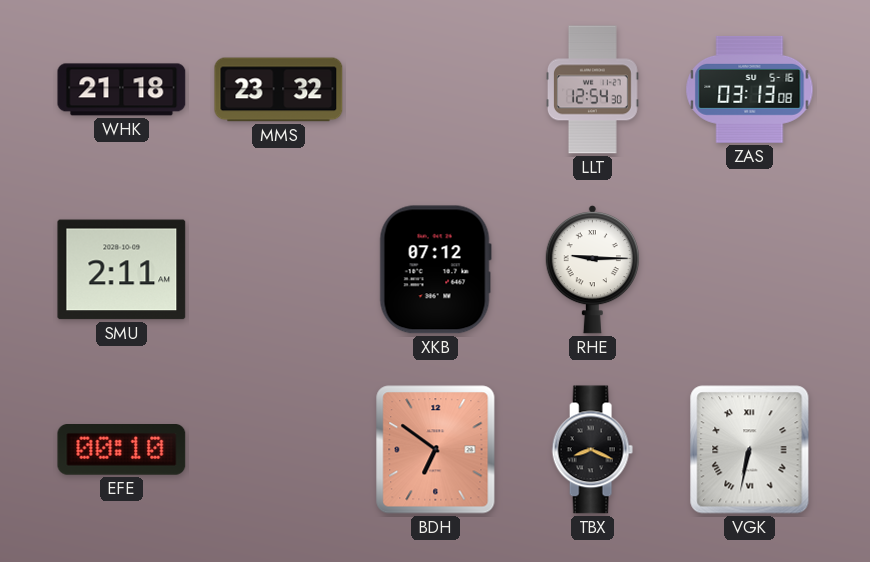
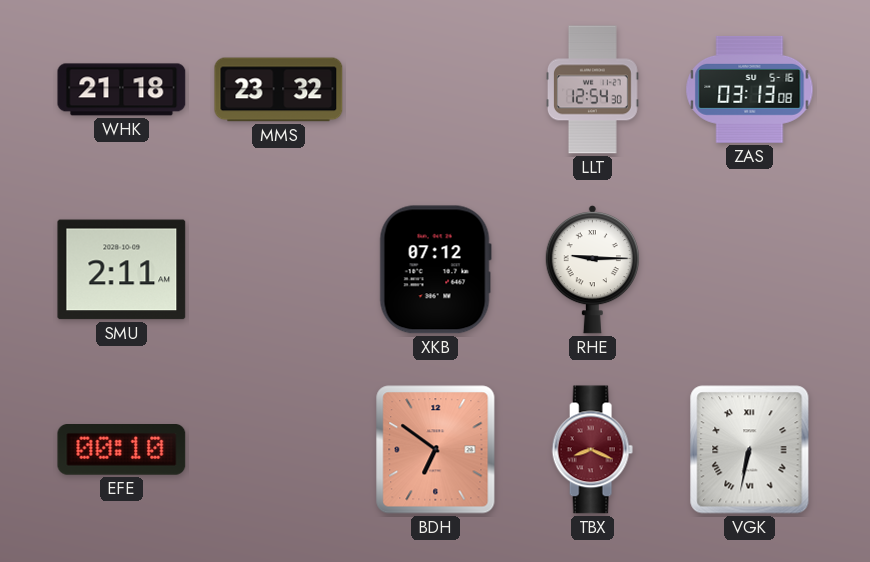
TBX dial: black -> burgundy
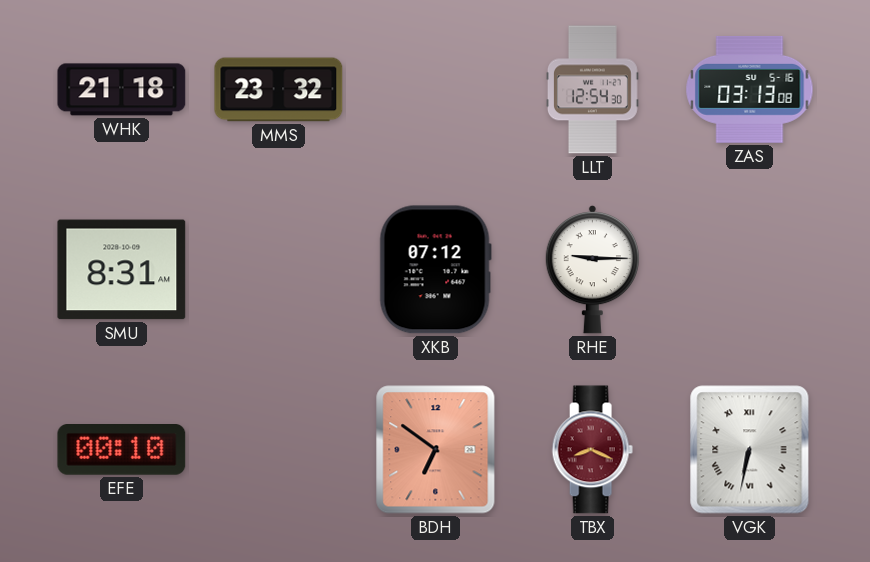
SMU: 2:11 -> 8:31
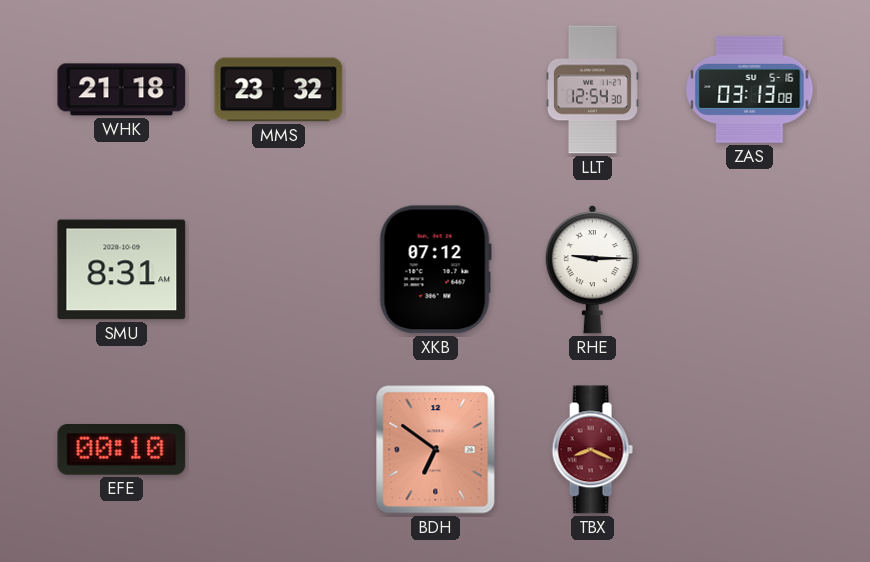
VGK: 6:32 -> none
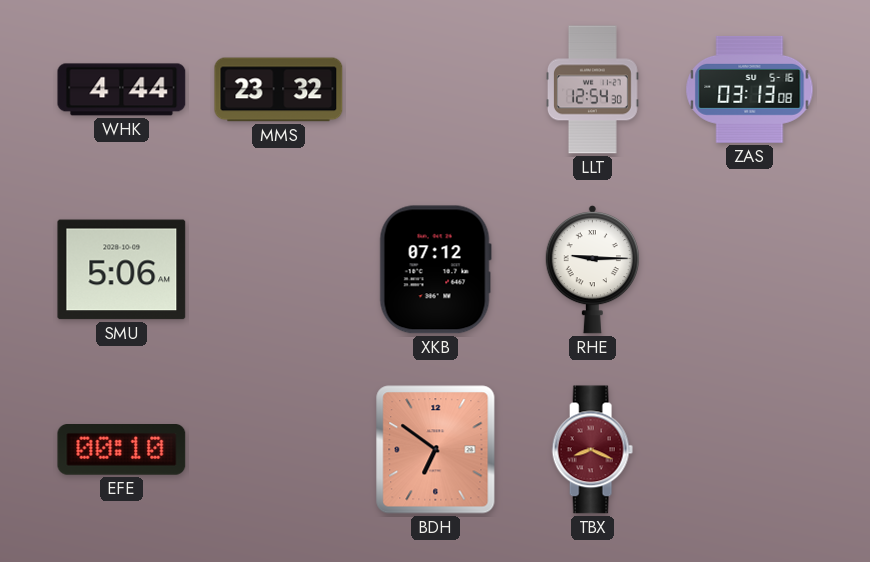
WHK: 21:18 -> 4:44
SMU: 8:31 -> 5:06
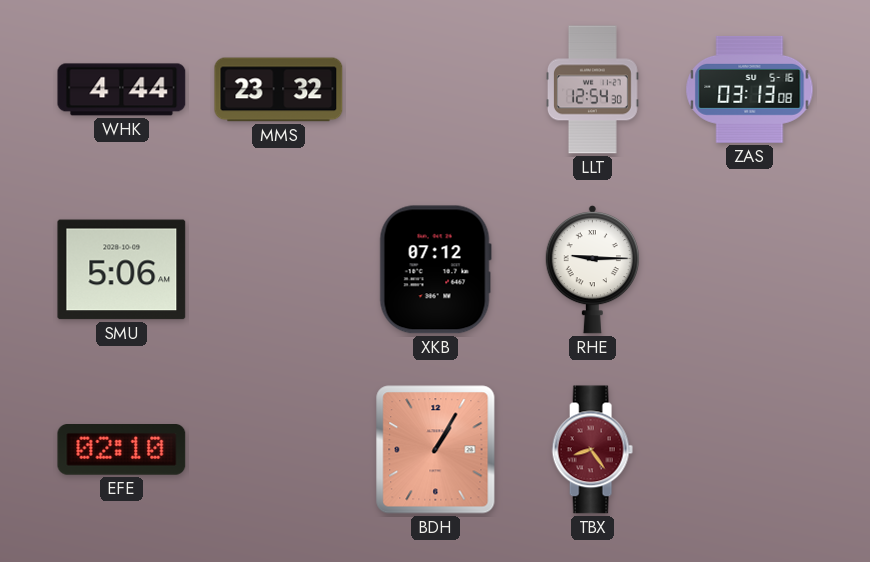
EFE: 00:10 -> 02:10
BDH: 6:51 -> 1:05
TBX: 8:19 -> 8:24
